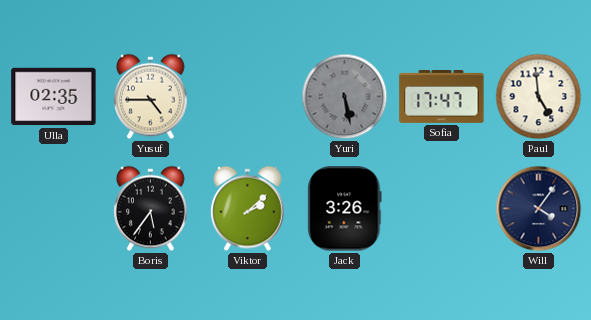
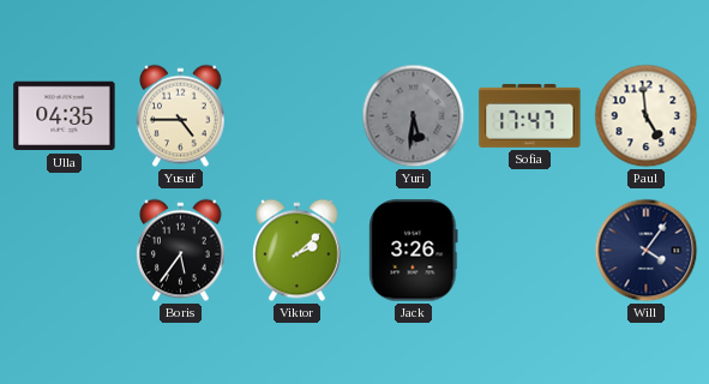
Ulla: 02:35 -> 04:35
Yuri: 5:28 -> 5:31
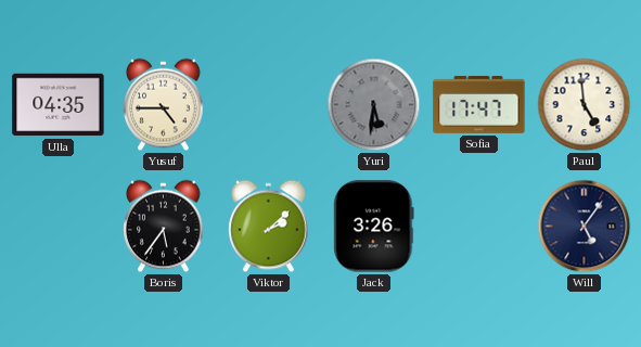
Will: 4:06 -> 5:06
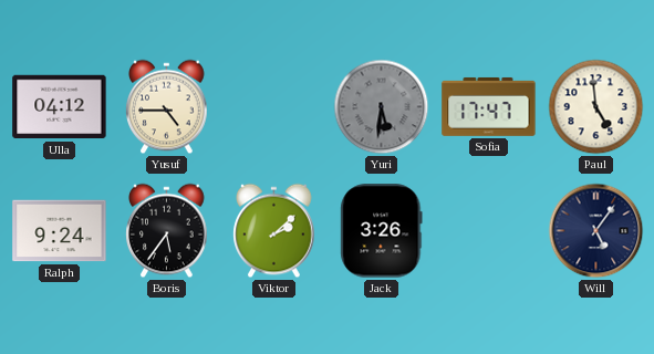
Ulla: 04:35 -> 04:12
Ralph: none -> 9:24
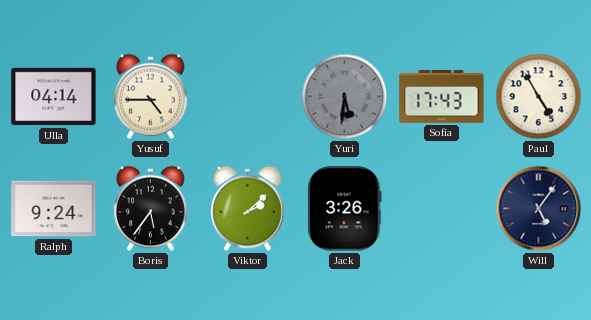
Ulla: 04:12 -> 04:14
Sofia: 17:47 -> 17:43
Paul: 4:59 -> 4:55
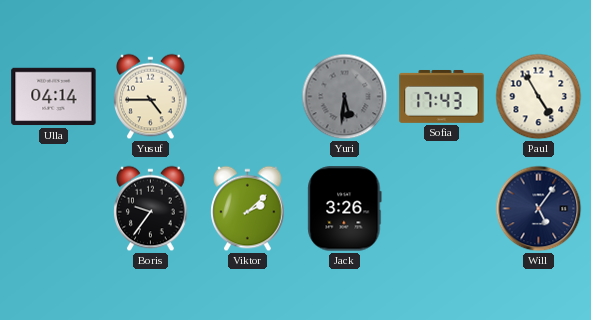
Ralph: 9:24 -> none
Boris: 5:36 -> 9:36
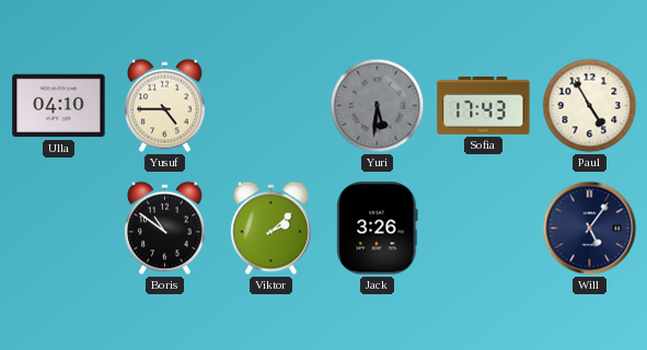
Ulla: 04:14 -> 04:10
Boris: 9:36 -> 10:51
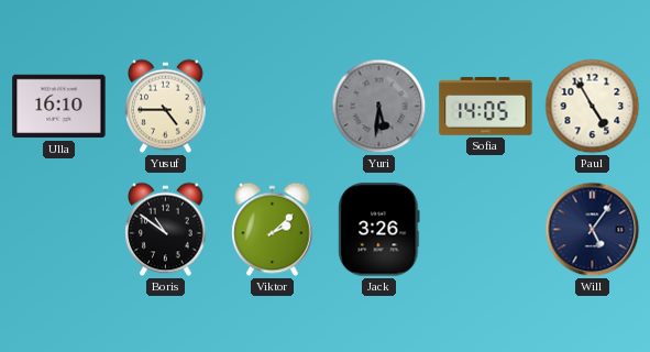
Ulla: 04:10 -> 16:10
Sofia: 17:43 -> 14:05
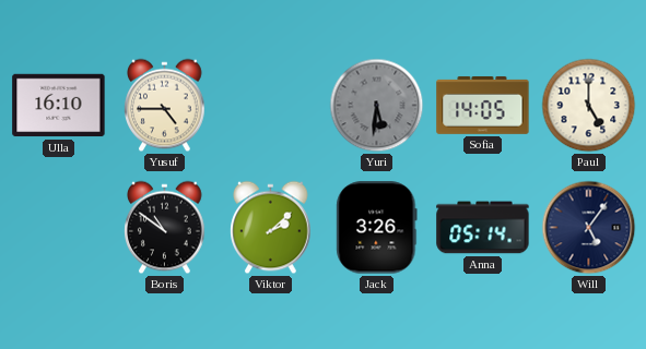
Paul: 4:55 -> 5:00
Anna: none -> 05:14
